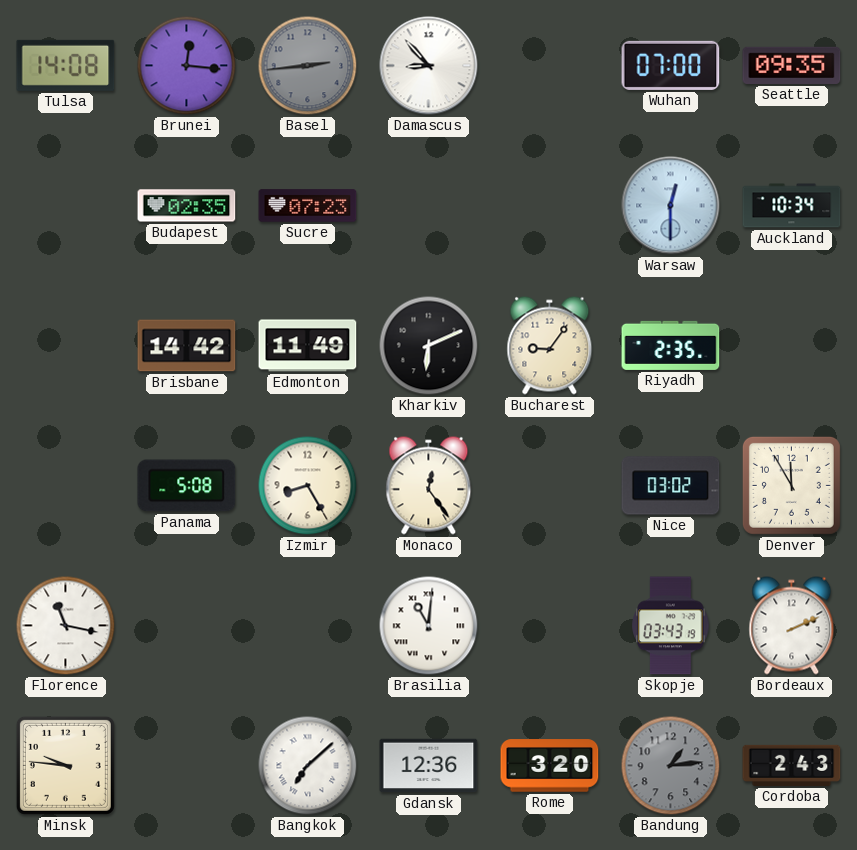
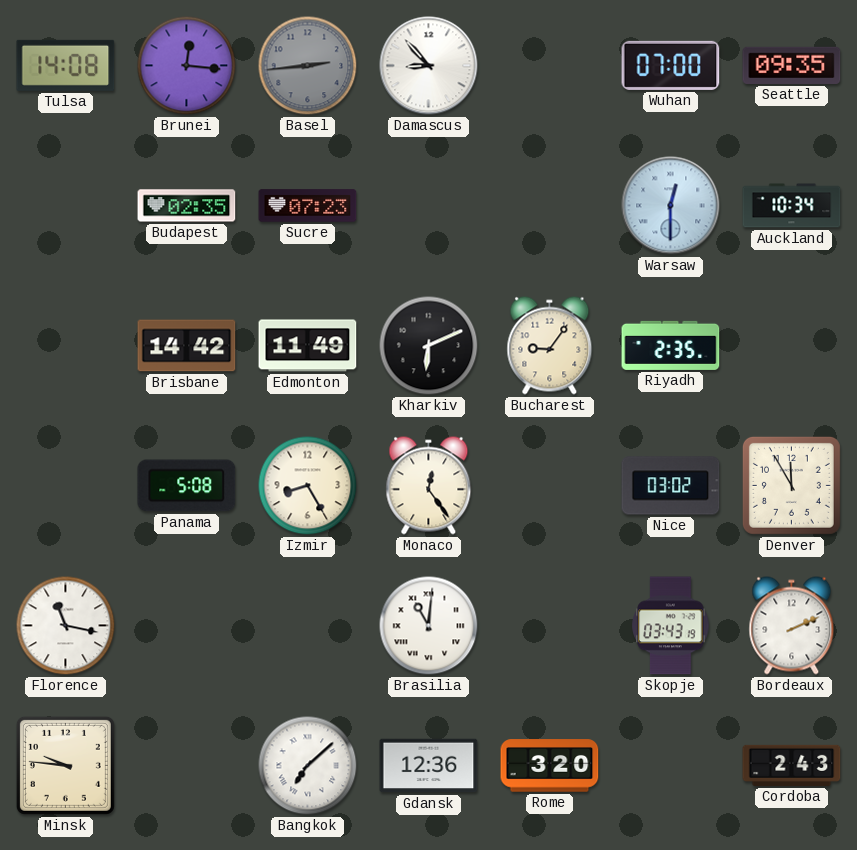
Bandung: 1:14 -> none
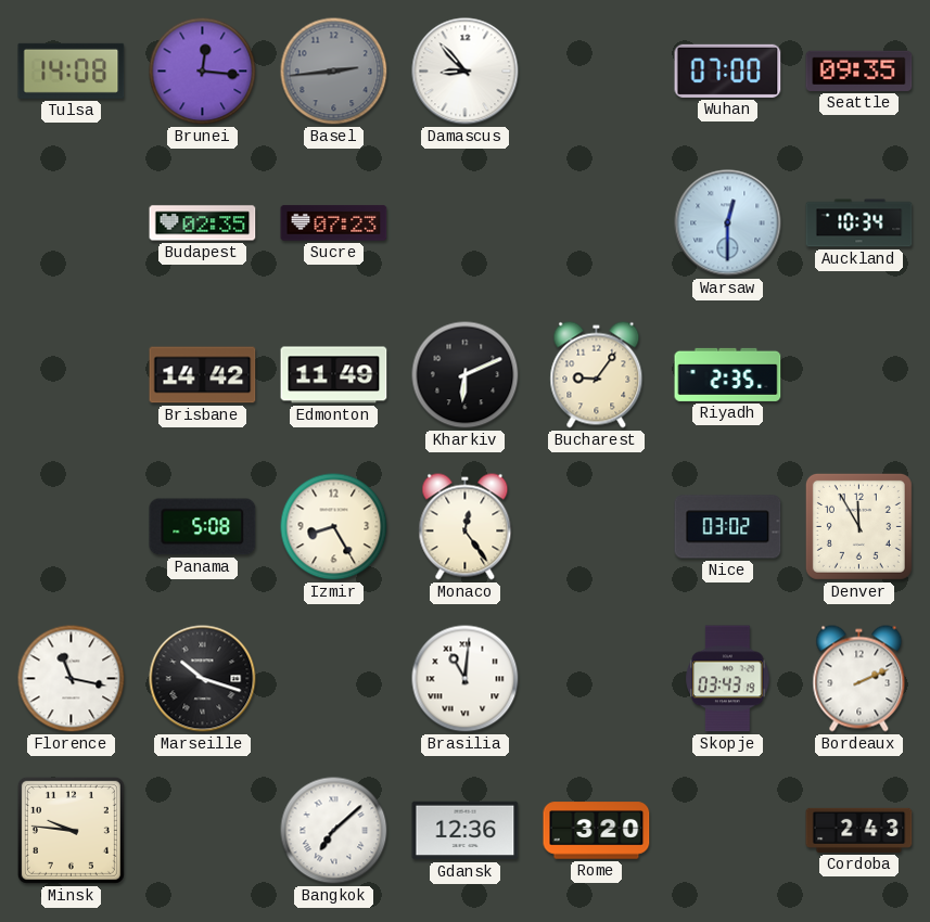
Marseille: none -> 10:18
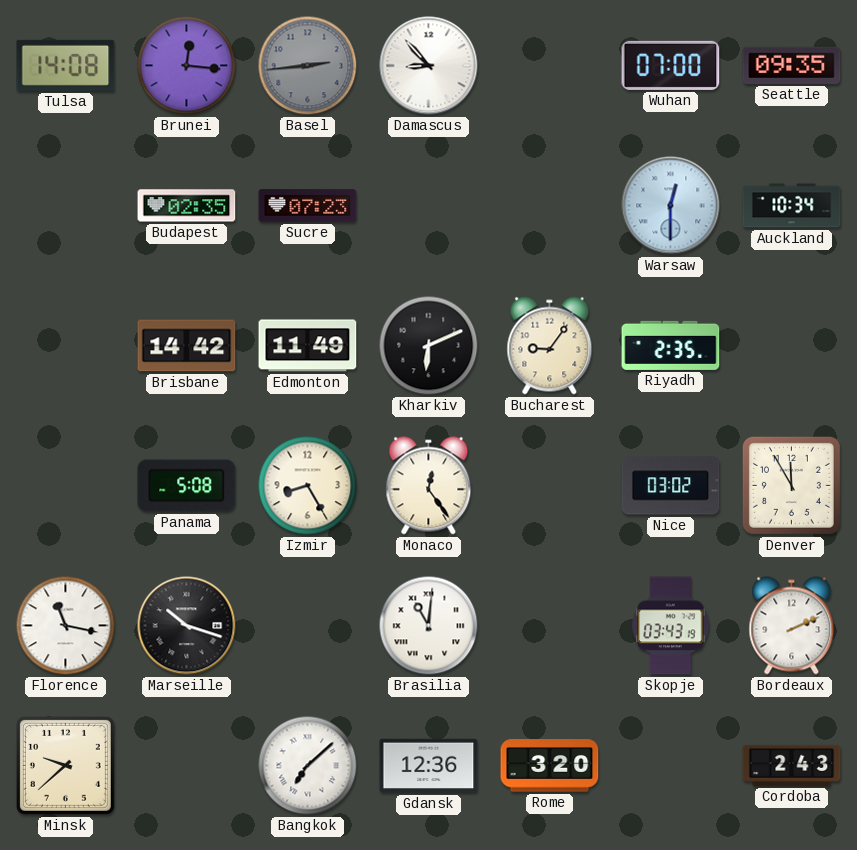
Minsk: 9:46 -> 9:38
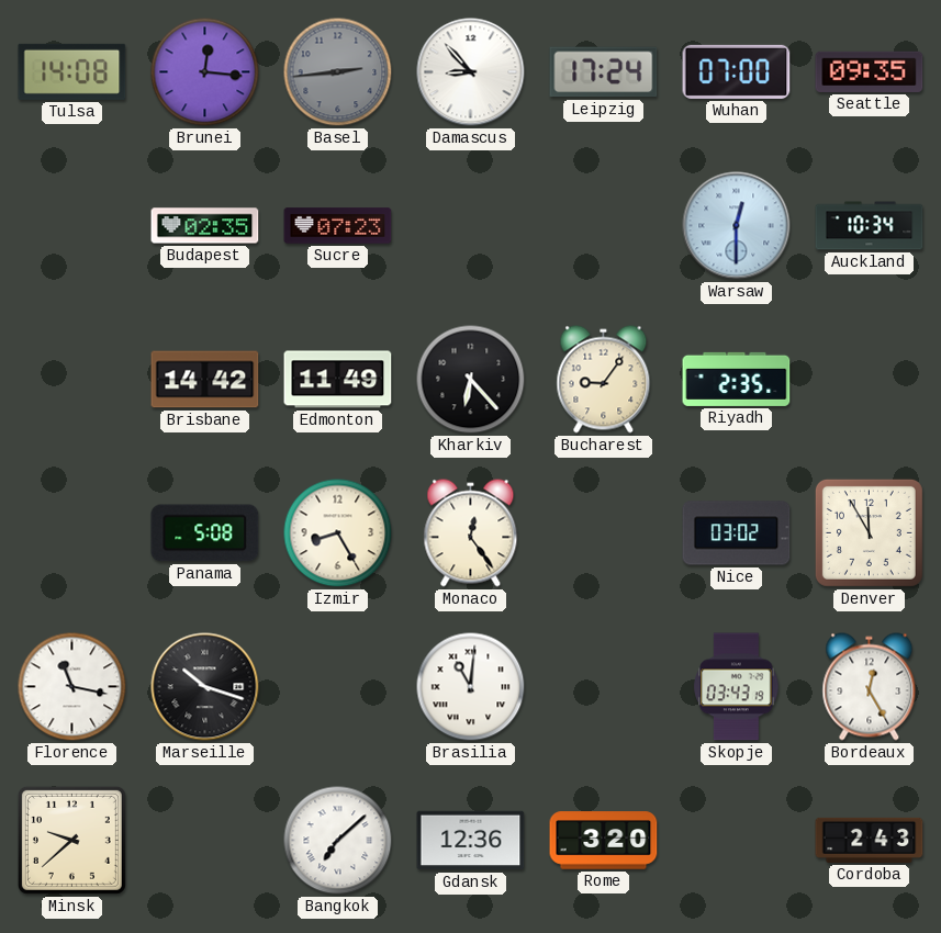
Leipzig: none -> 17:24
Kharkiv: 6:11 -> 6:23
Bordeaux: 2:11 -> 12:25
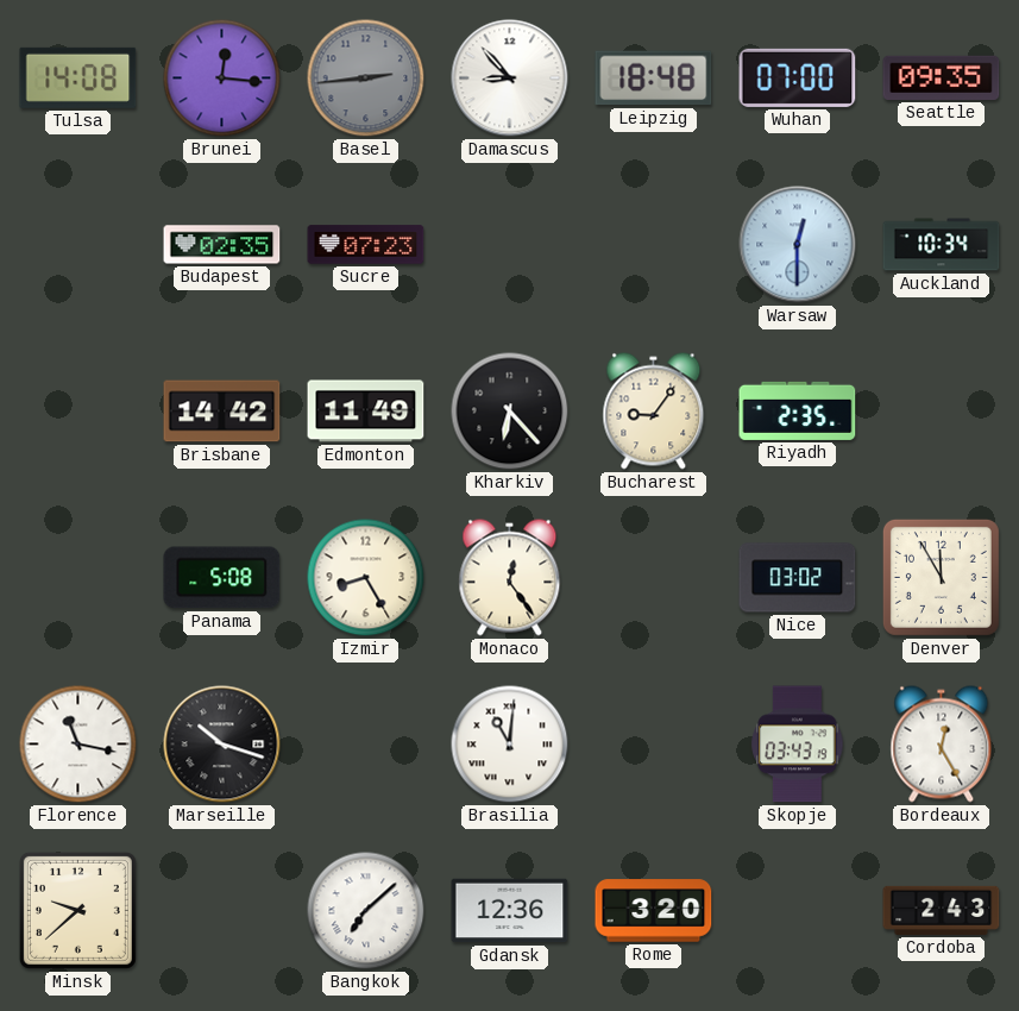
Leipzig: 17:24 -> 18:48
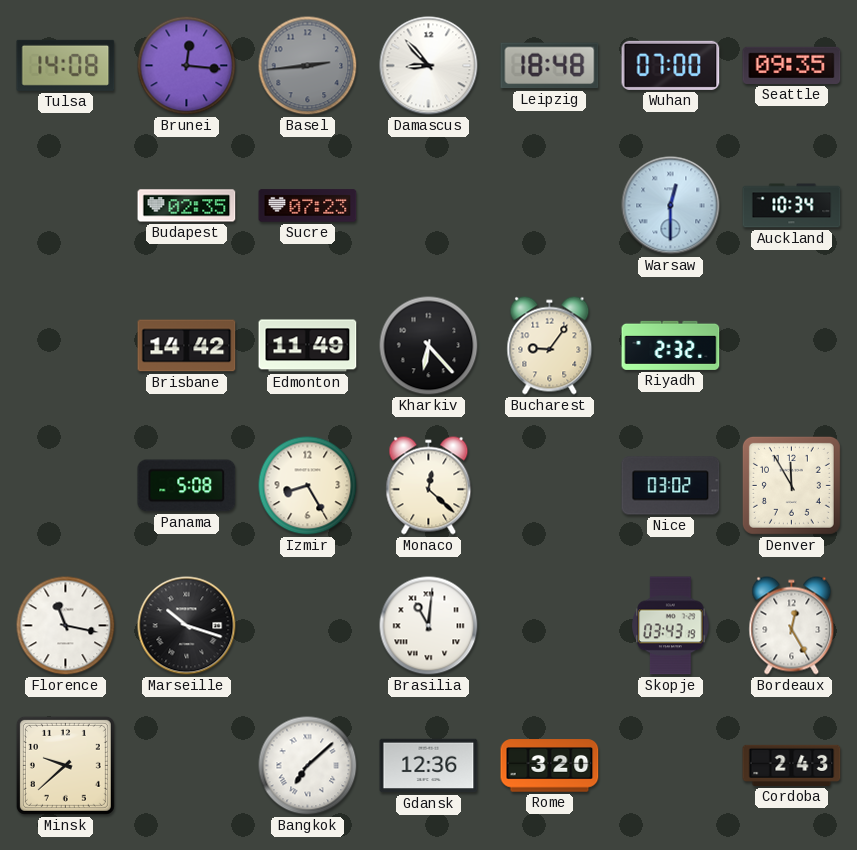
Riyadh: 2:35 -> 2:32
Monaco: 12:24 -> 12:22
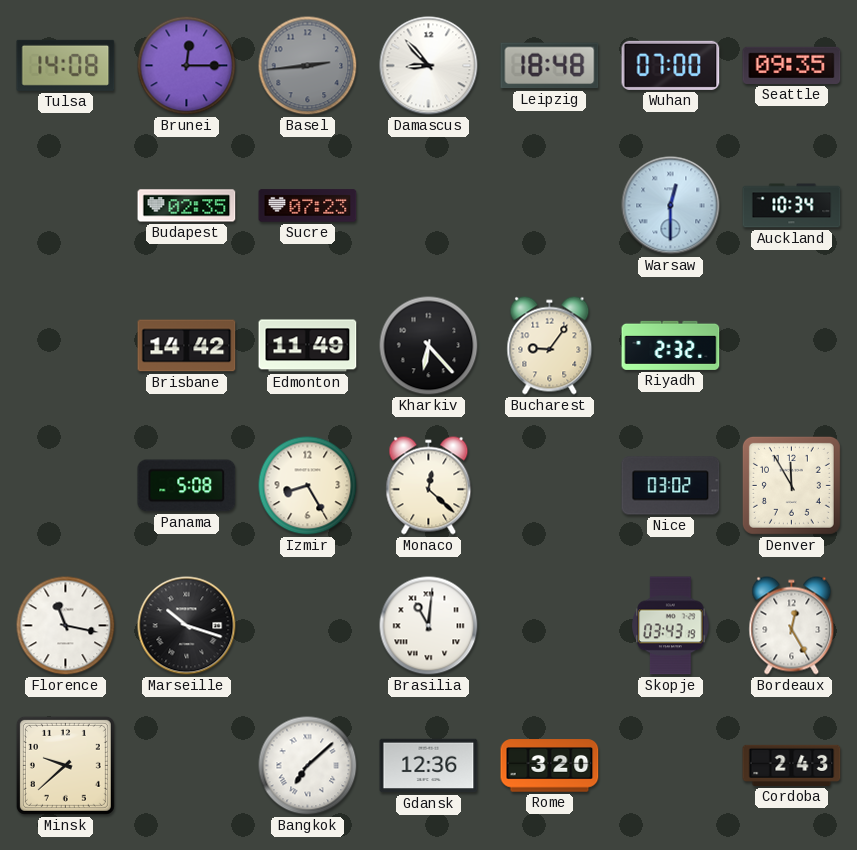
Brunei: 12:16 -> 12:15
